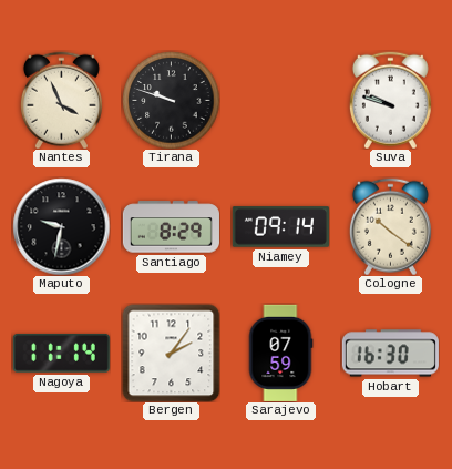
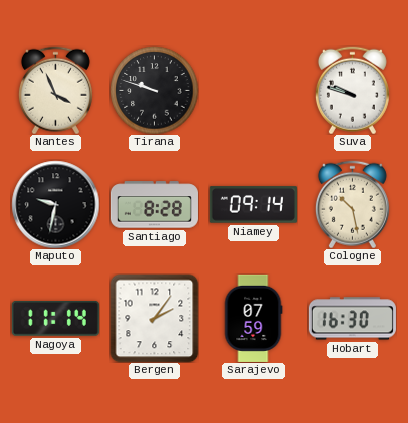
Santiago: 8:29 -> 8:28
Cologne: 10:21 -> 10:28
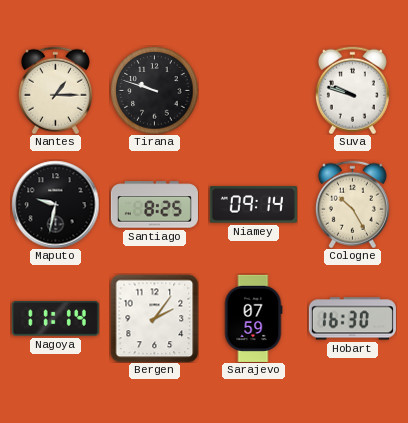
Nantes: 3:56 -> 1:15
Santiago: 8:28 -> 8:25
Cologne: 10:28 -> 10:25
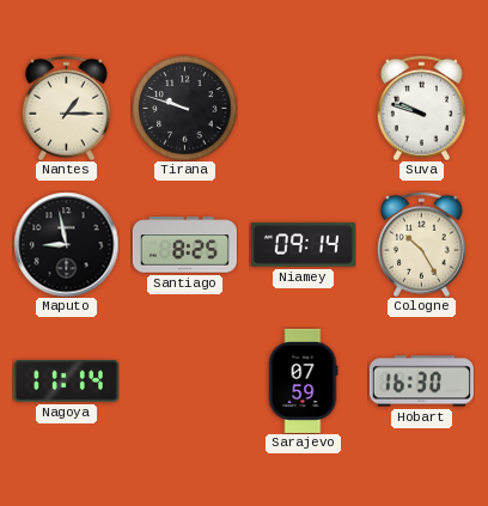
Maputo: 9:32 -> 8:58
Bergen: 2:06 -> none
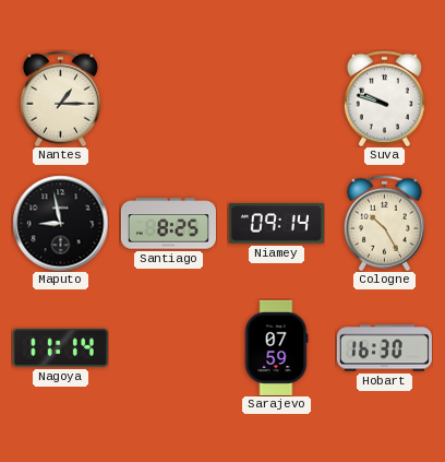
Tirana: 9:48 -> none
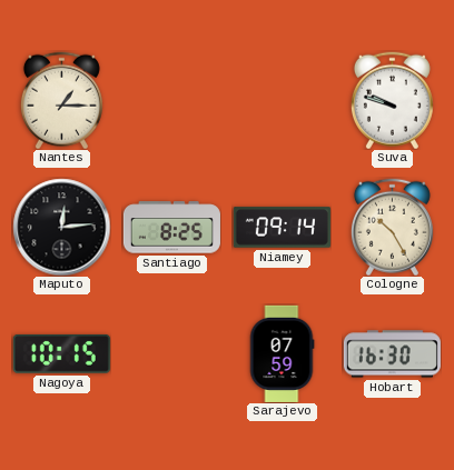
Maputo: 8:58 -> 12:14
Nagoya: 11:14 -> 10:15
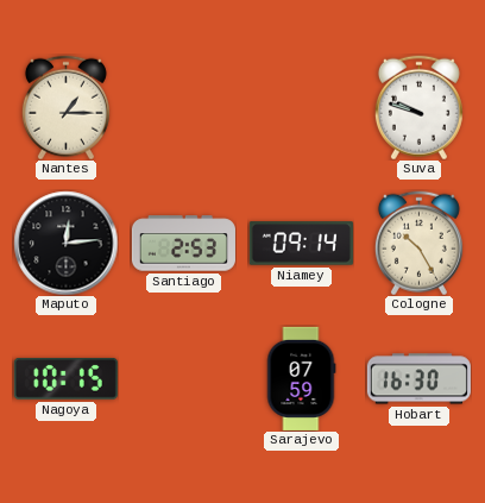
Santiago: 8:25 -> 2:53
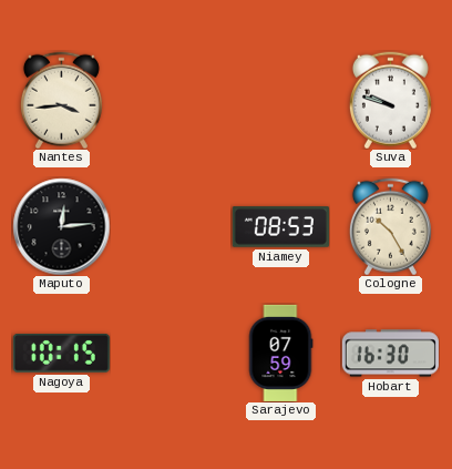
Nantes: 1:15 -> 3:44
Santiago: 2:53 -> none
Niamey: 09:14 -> 08:53
